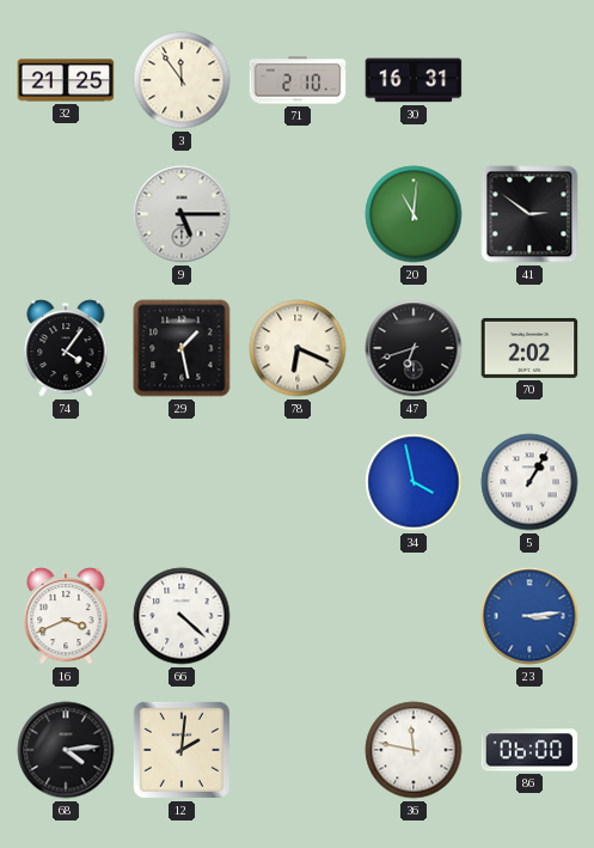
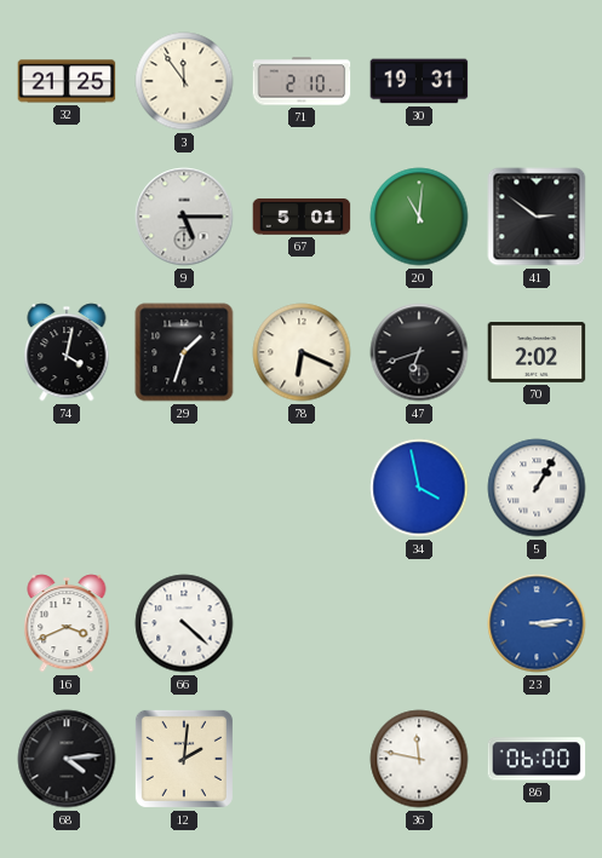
30: 16:31 -> 19:31
67: none -> 5:01
74: 4:06 -> 4:02
29: 1:28 -> 1:33
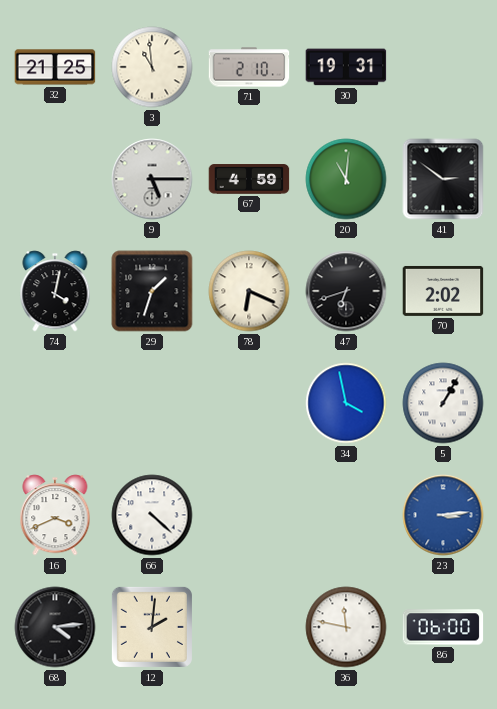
3: 11:54 -> 10:59
67: 5:01 -> 4:59
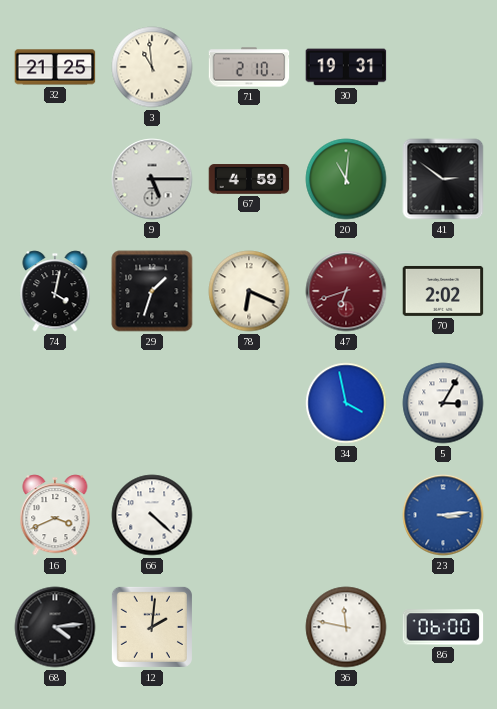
47 dial: black -> burgundy
5: 1:05 -> 3:05
